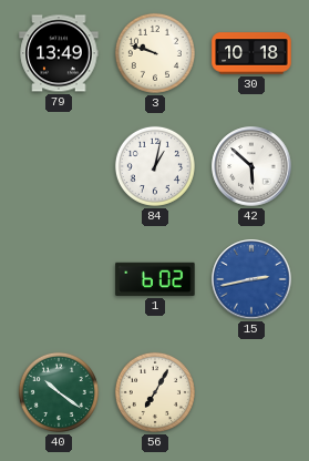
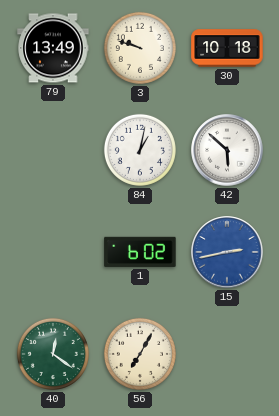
40: 10:21 -> 12:21
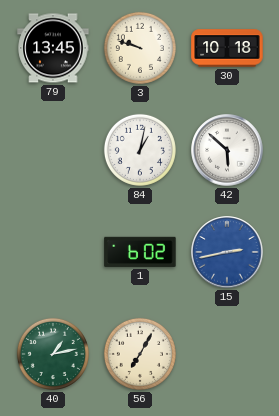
79: 13:49 -> 13:45
40: 12:21 -> 1:13
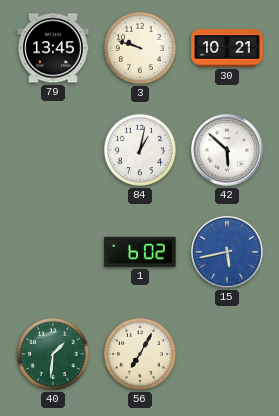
30: 10:18 -> 10:21
15: 2:43 -> 5:43
40: 1:13 -> 1:31
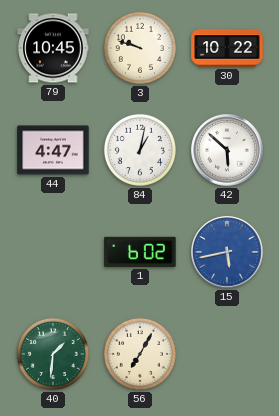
79: 13:45 -> 10:45
30: 10:21 -> 10:22
44: none -> 4:47
